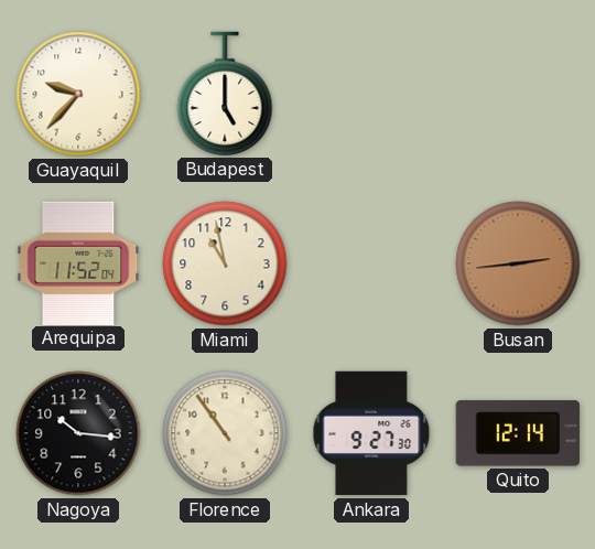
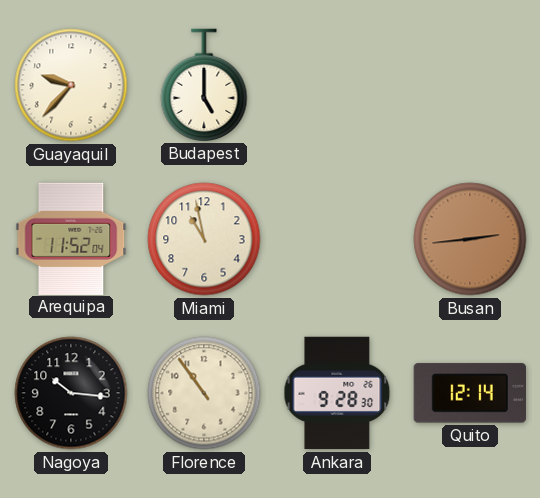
Ankara: 9:27 -> 9:28
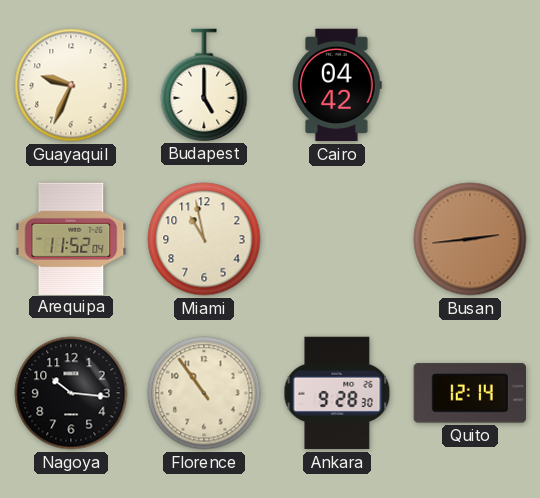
Guayaquil: 9:37 -> 9:34
Cairo: none -> 04:42
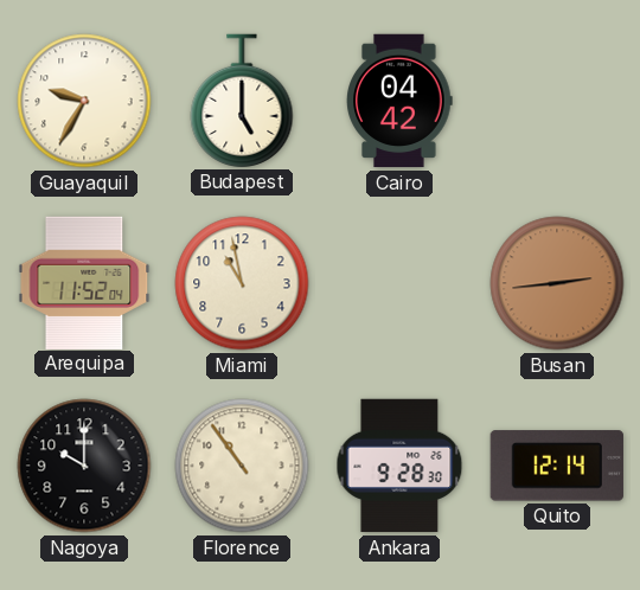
Guayaquil: 9:34 -> 9:35
Nagoya: 10:16 -> 10:00
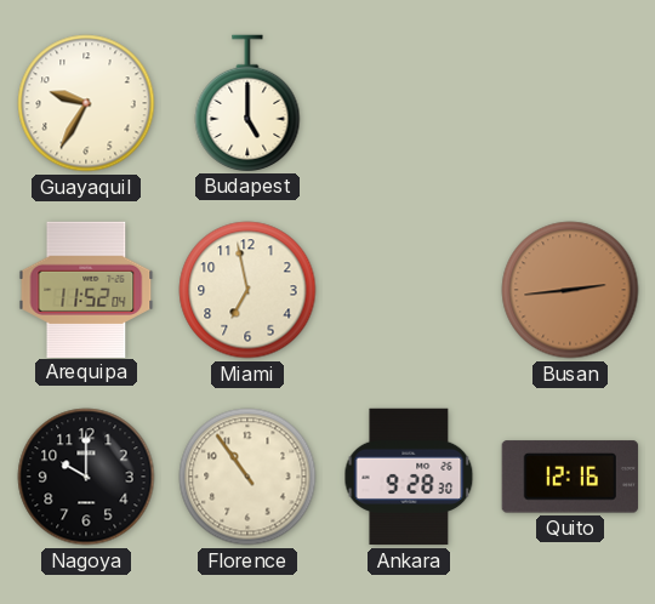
Cairo: 04:42 -> none
Miami: 10:58 -> 6:58
Quito: 12:14 -> 12:16
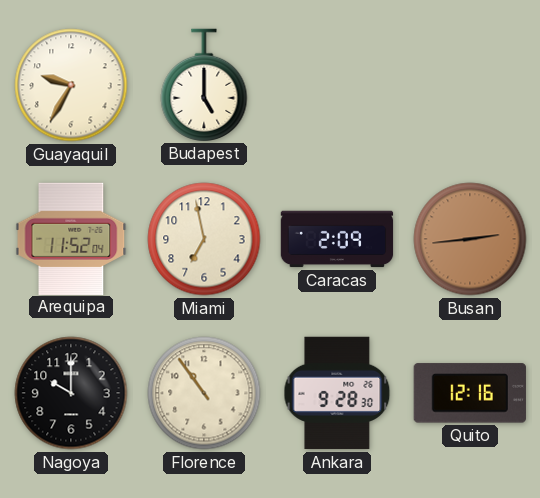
Caracas: none -> 2:09
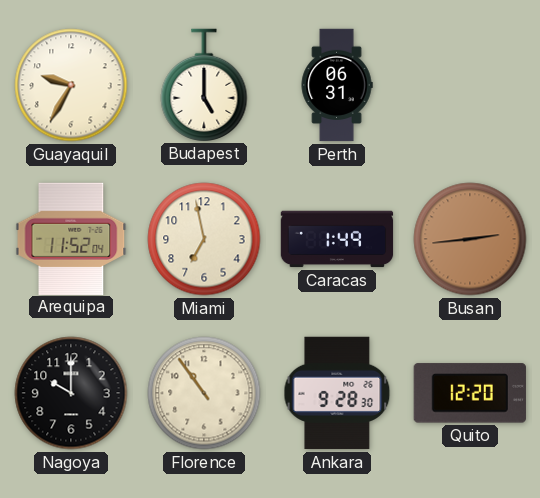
Perth: none -> 06:31
Caracas: 2:09 -> 1:49
Quito: 12:16 -> 12:20
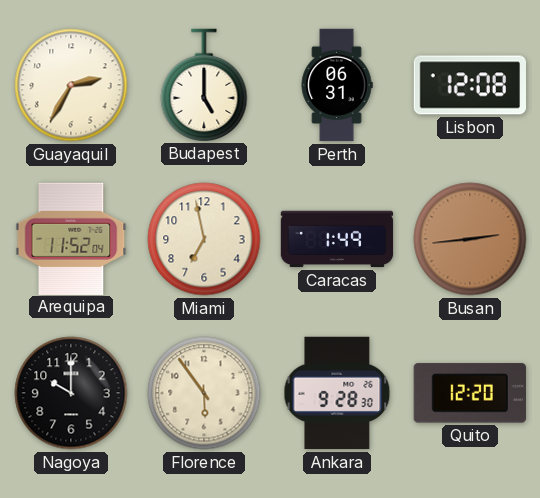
Guayaquil: 9:35 -> 2:35
Lisbon: none -> 12:08
Florence: 10:54 -> 5:54
